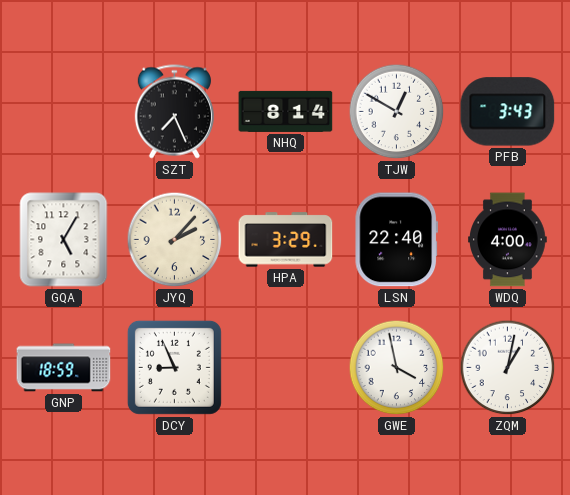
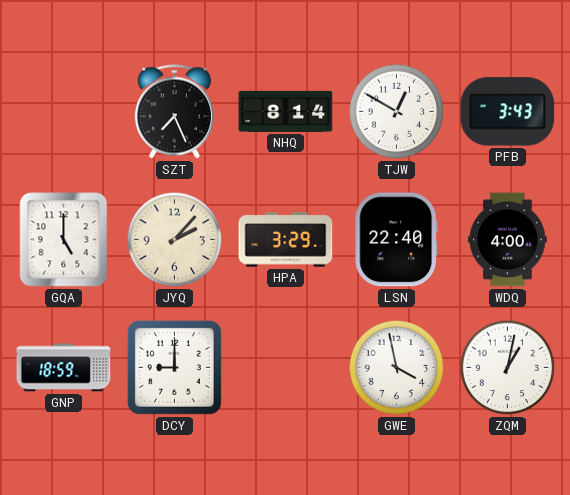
GQA: 5:05 -> 5:00
DCY: 8:56 -> 9:00
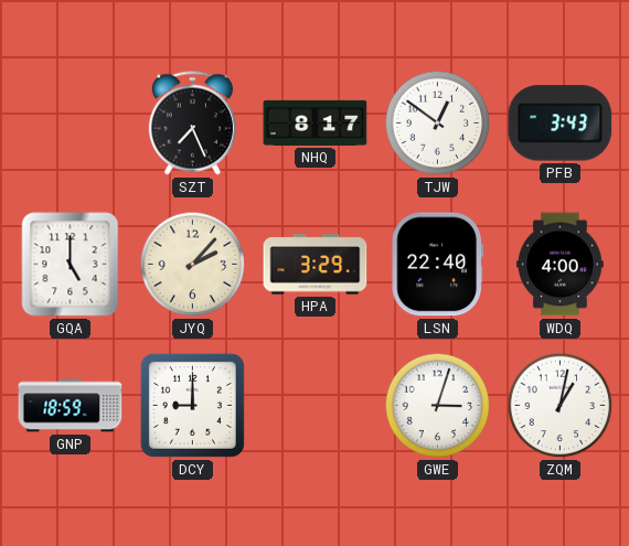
NHQ: 8:14 -> 8:17
TJW: 12:50 -> 12:51
GWE: 3:58 -> 3:03
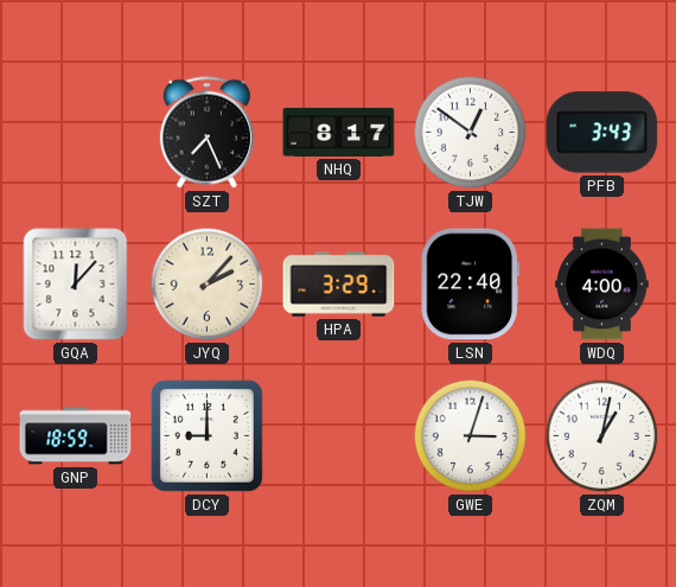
GQA: 5:00 -> 12:07
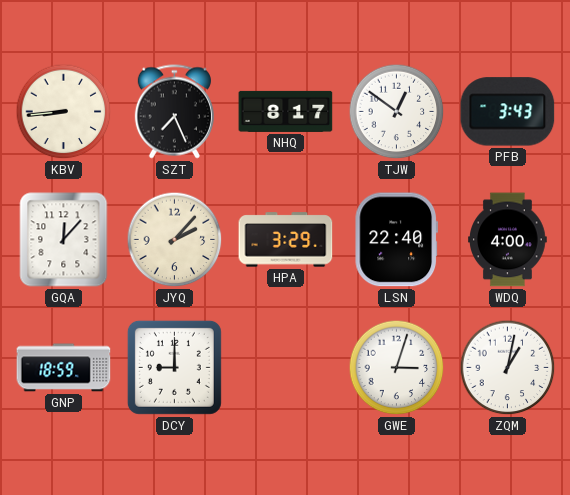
KBV: none -> 8:44
